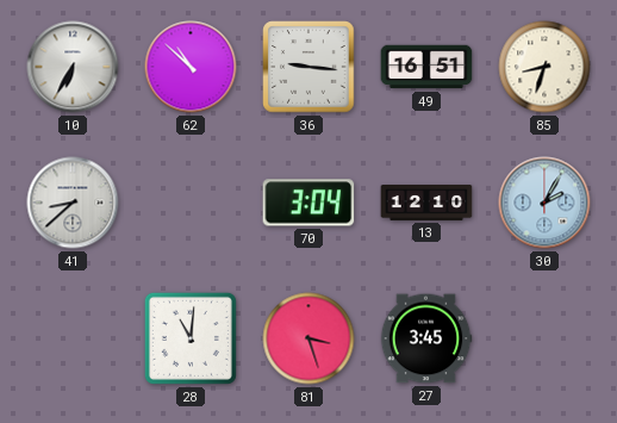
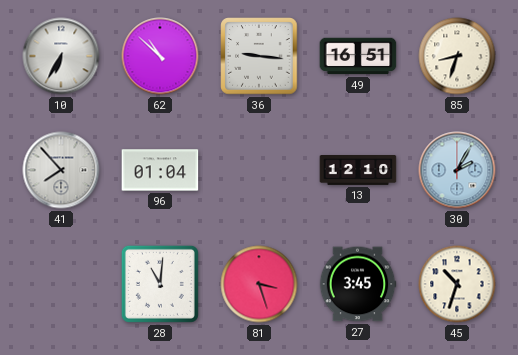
41: 8:38 -> 7:53
96: none -> 01:04
70: 3:04 -> none
45: none -> 10:33
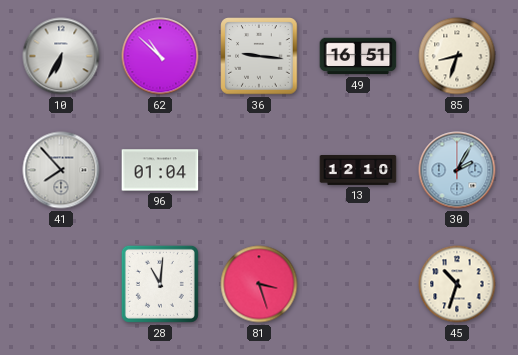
27: 3:45 -> none
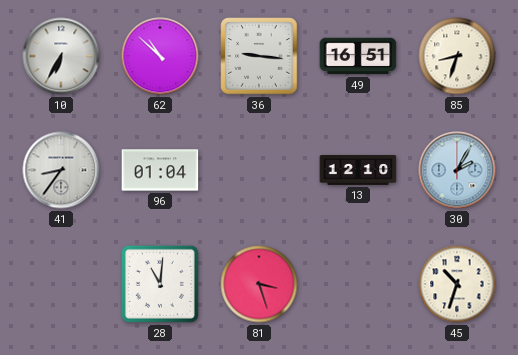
41: 7:53 -> 8:36
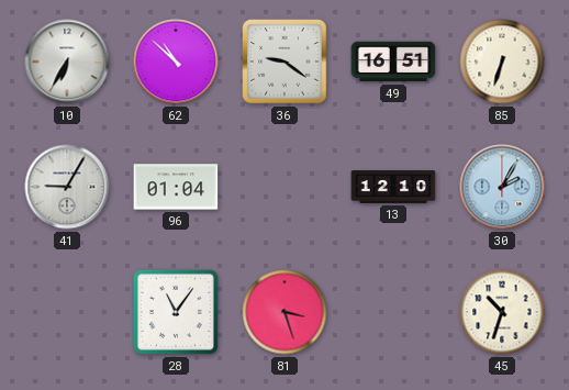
36: 9:16 -> 9:21
85: 8:33 -> 6:33
41: 8:36 -> 9:05
28: 11:01 -> 11:06
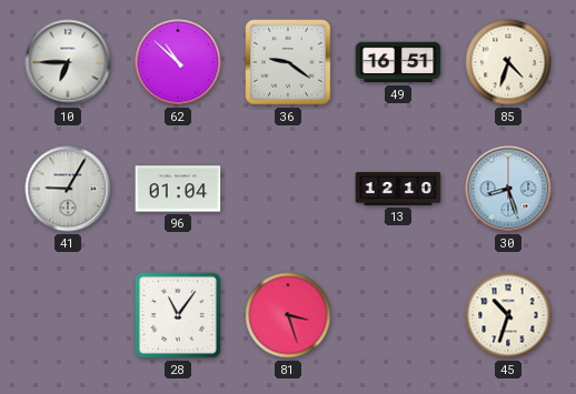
10: 6:35 -> 6:45
85: 6:33 -> 4:33
30: 2:05 -> 8:27
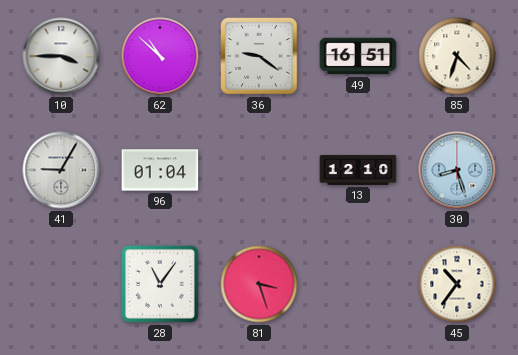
10: 6:45 -> 3:45
45: 10:33 -> 10:36
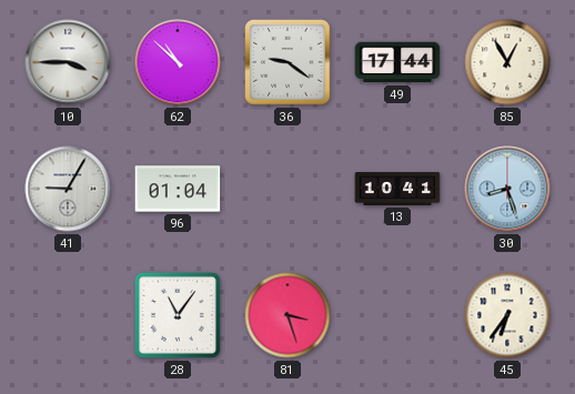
49: 16:51 -> 17:44
85: 4:33 -> 12:55
13: 12:10 -> 10:41
45: 10:36 -> 6:36
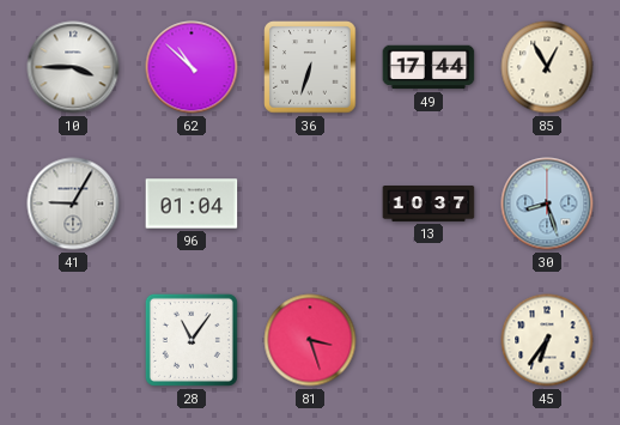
36: 9:21 -> 6:33
13: 10:41 -> 10:37
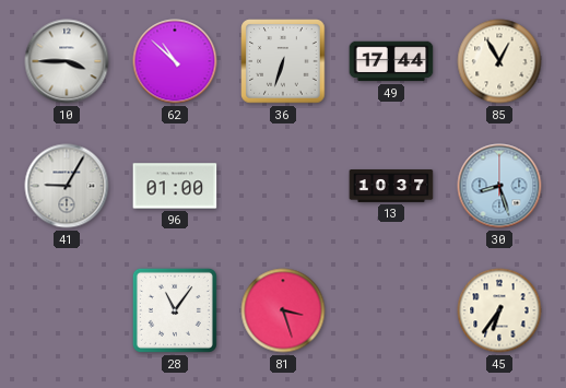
96: 01:04 -> 01:00
